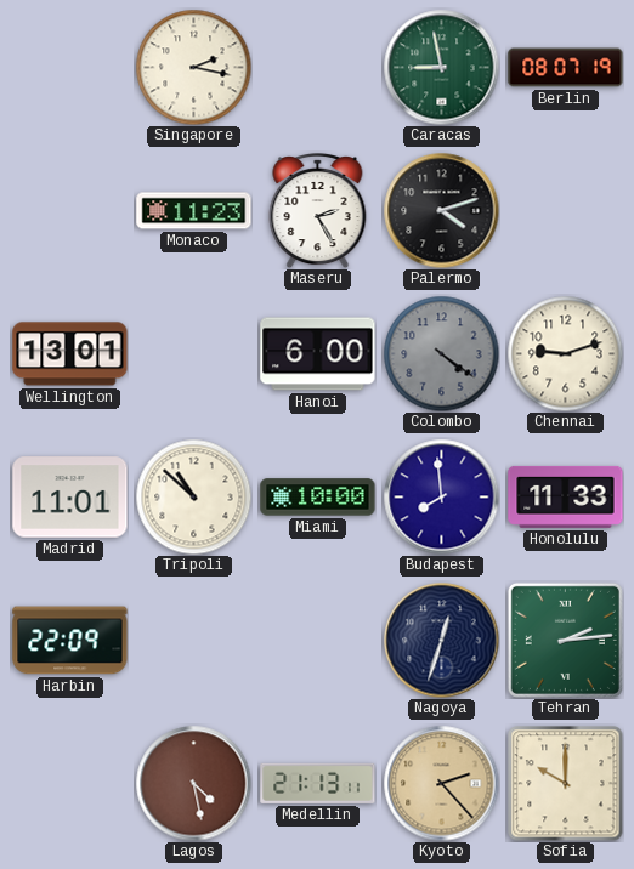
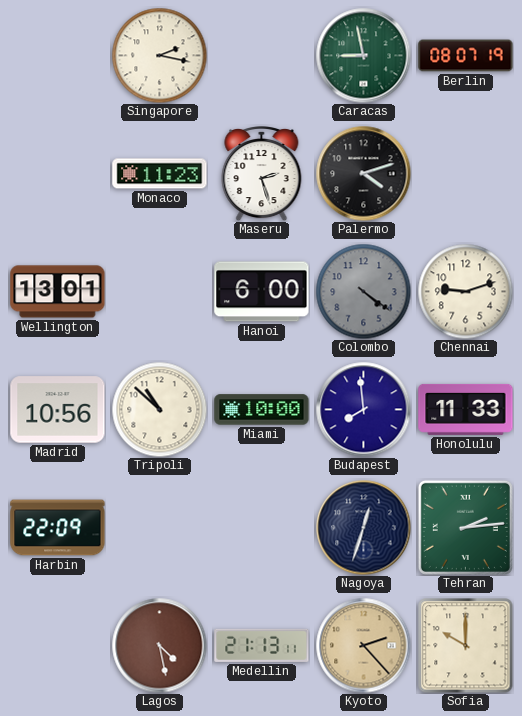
Maseru: 2:25 -> 2:27
Madrid: 11:01 -> 10:56
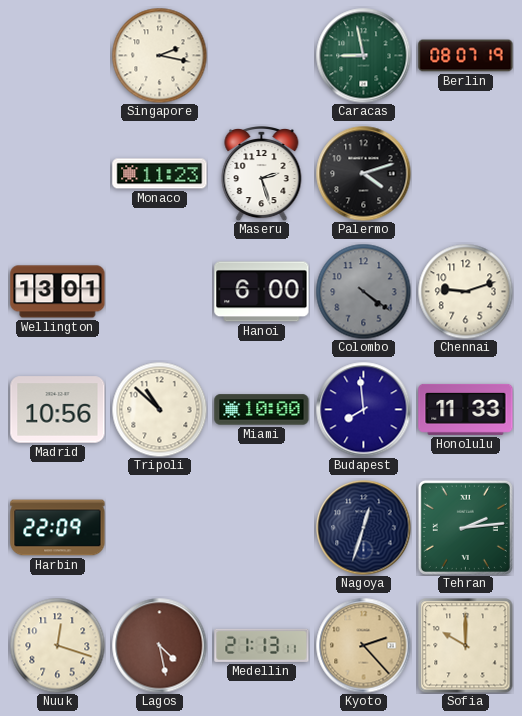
Nuuk: none -> 12:18
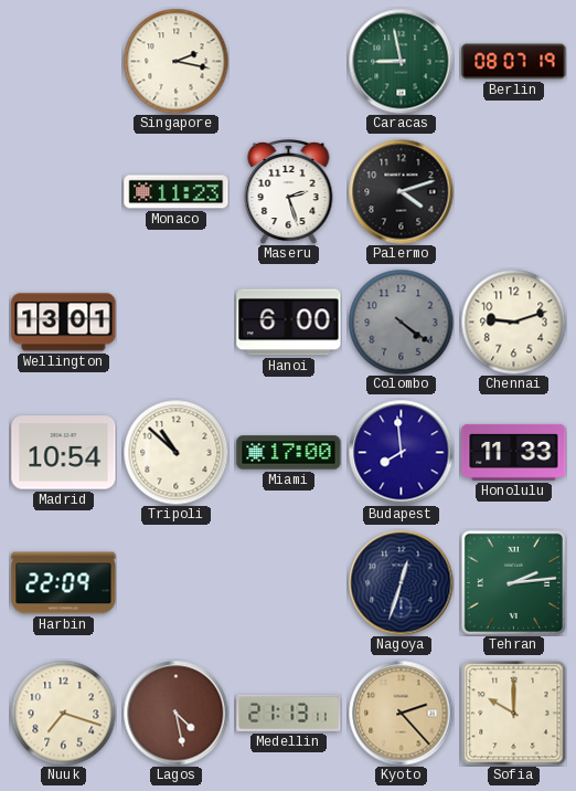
Madrid: 10:56 -> 10:54
Miami: 10:00 -> 17:00
Nuuk: 12:18 -> 7:18
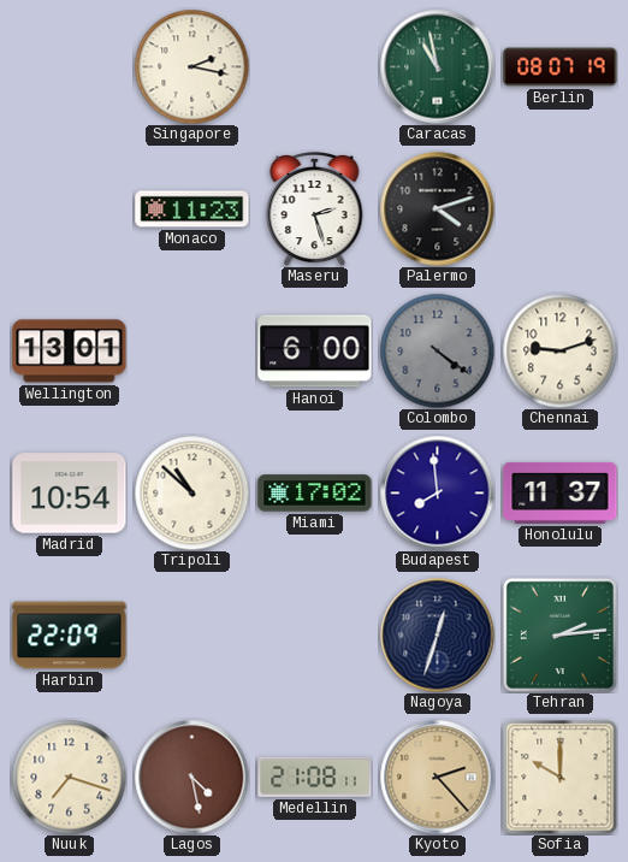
Caracas: 8:58 -> 10:58
Miami: 17:00 -> 17:02
Honolulu: 11:33 -> 11:37
Medellin: 21:13 -> 21:08
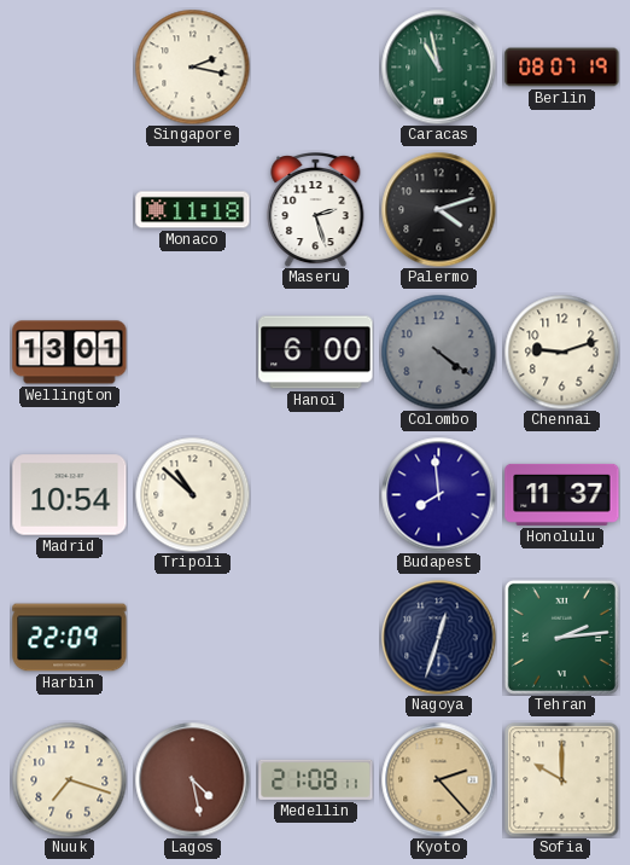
Monaco: 11:23 -> 11:18
Miami: 17:02 -> none
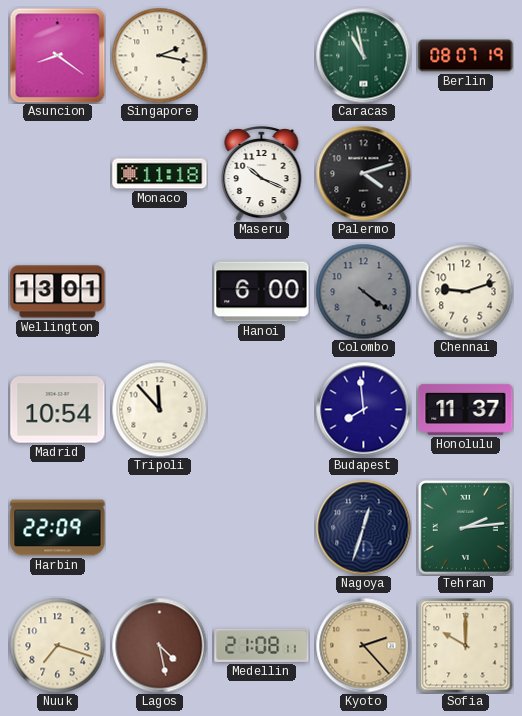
Asuncion: none -> 8:21
Maseru: 2:27 -> 10:19
Tripoli: 10:52 -> 11:53
